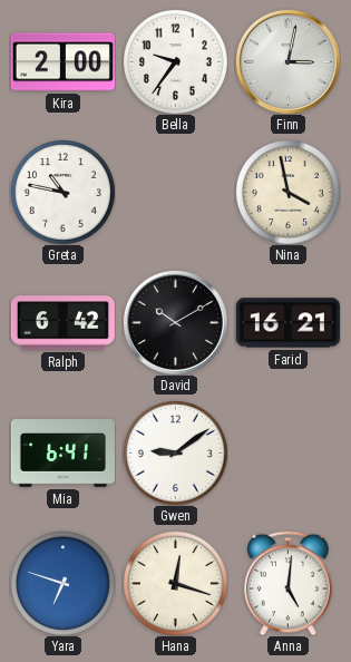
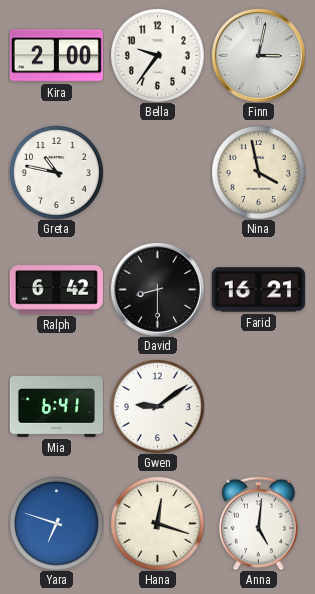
David: 10:10 -> 8:30
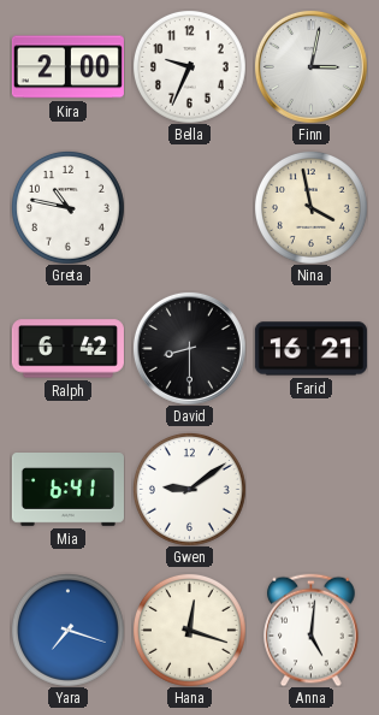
Bella: 9:36 -> 9:34
Yara: 6:48 -> 7:18
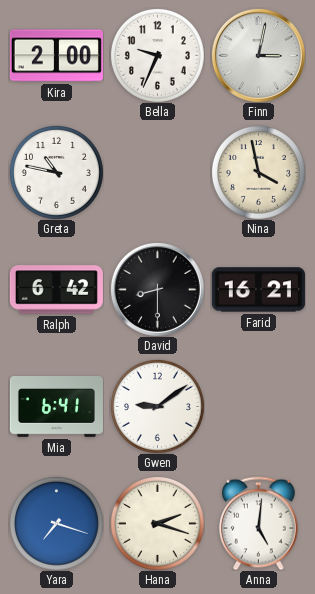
Hana: 12:18 -> 2:18
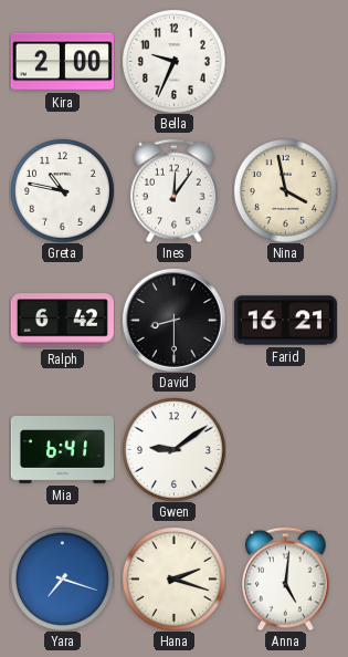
Finn: 3:02 -> none
Ines: none -> 12:06
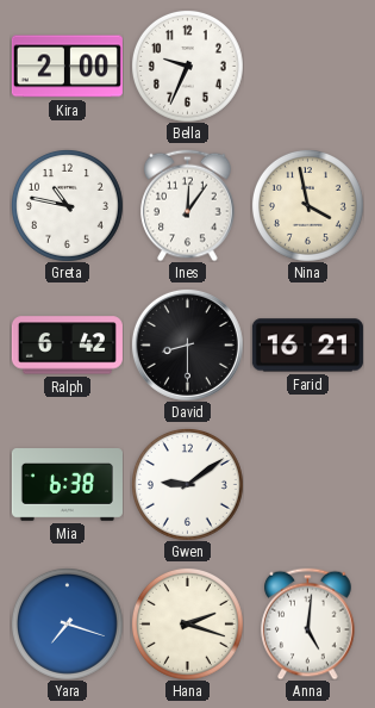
Mia: 6:41 -> 6:38
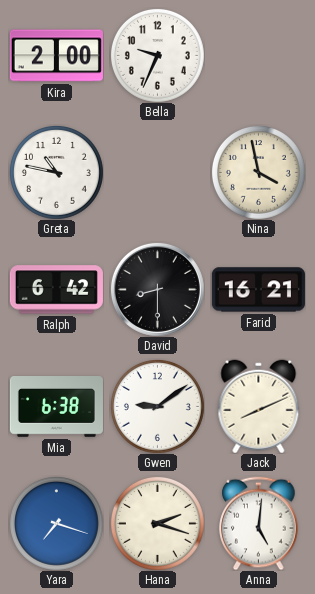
Ines: 12:06 -> none
Jack: none -> 8:11
